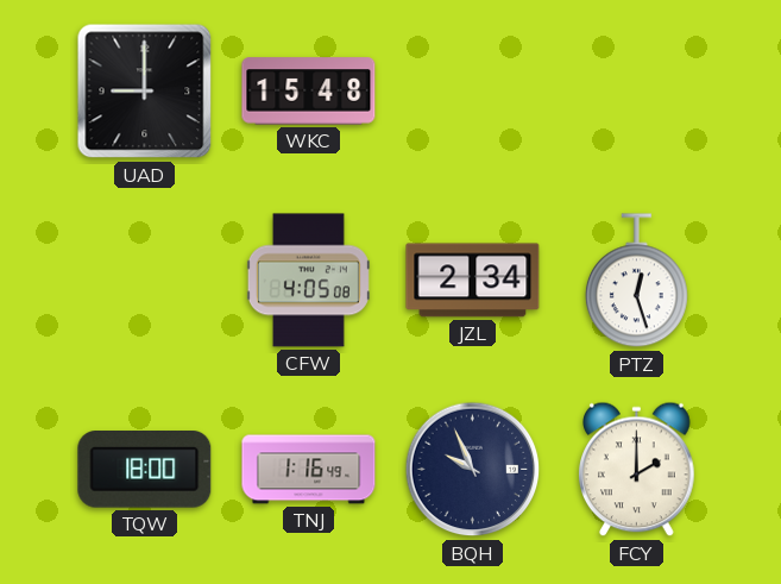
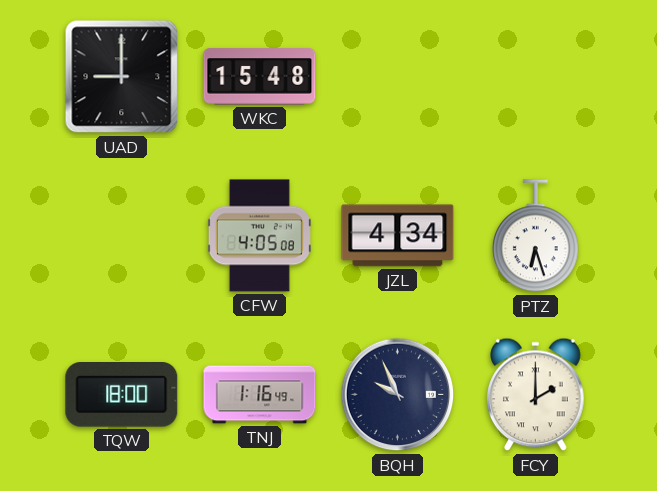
JZL: 2:34 -> 4:34
PTZ: 12:27 -> 6:27
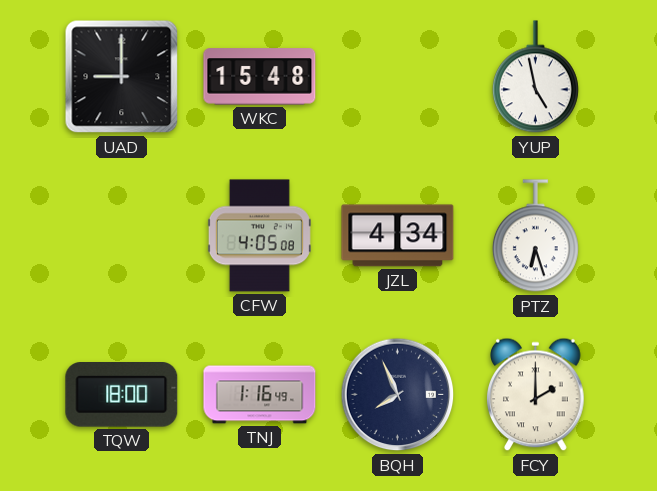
YUP: none -> 4:58
BQH: 9:56 -> 7:56
